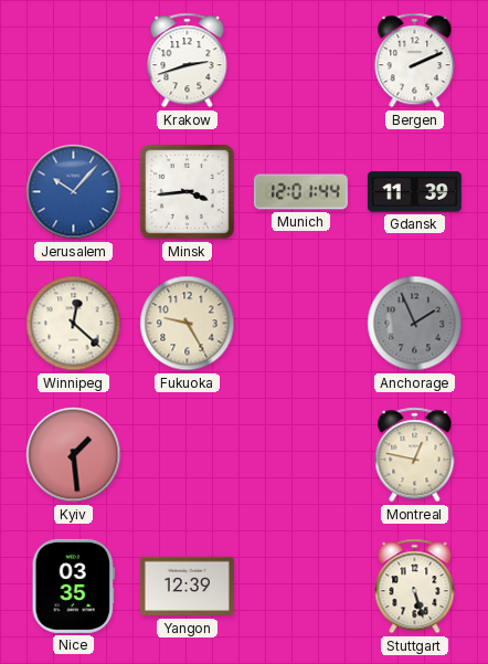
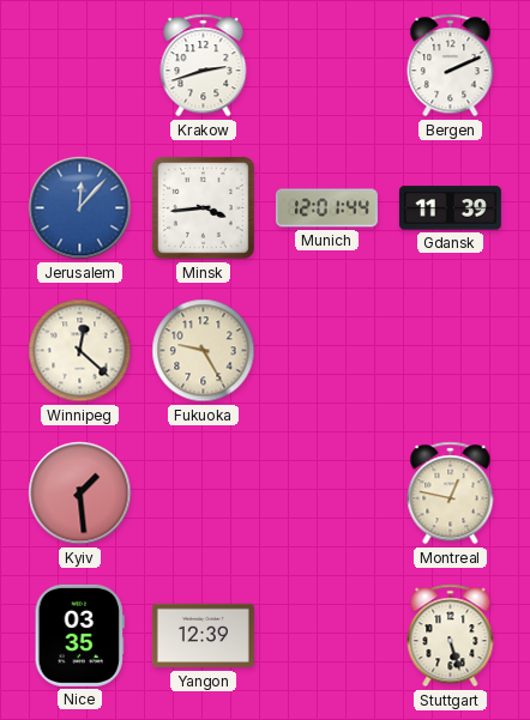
Jerusalem: 10:07 -> 12:07
Anchorage: 1:56 -> none
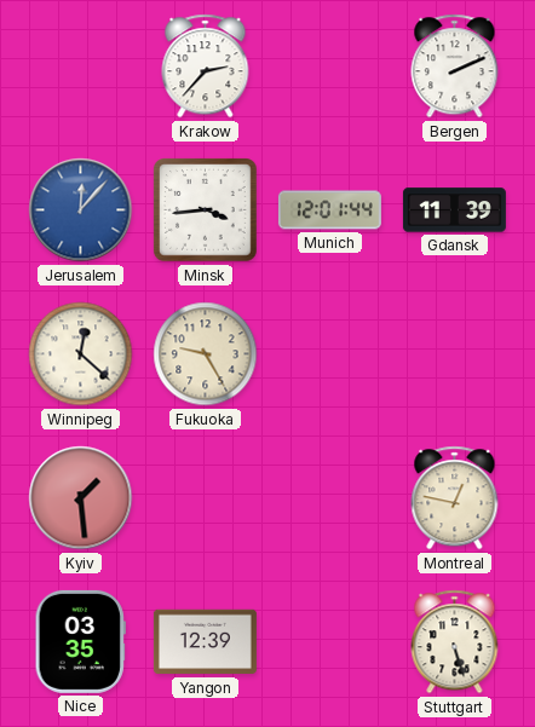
Krakow: 2:42 -> 2:37
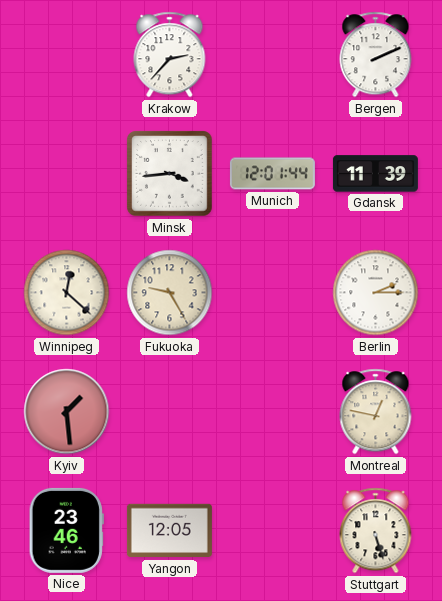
Jerusalem: 12:07 -> none
Berlin: none -> 2:15
Nice: 03:35 -> 23:46
Yangon: 12:39 -> 12:05
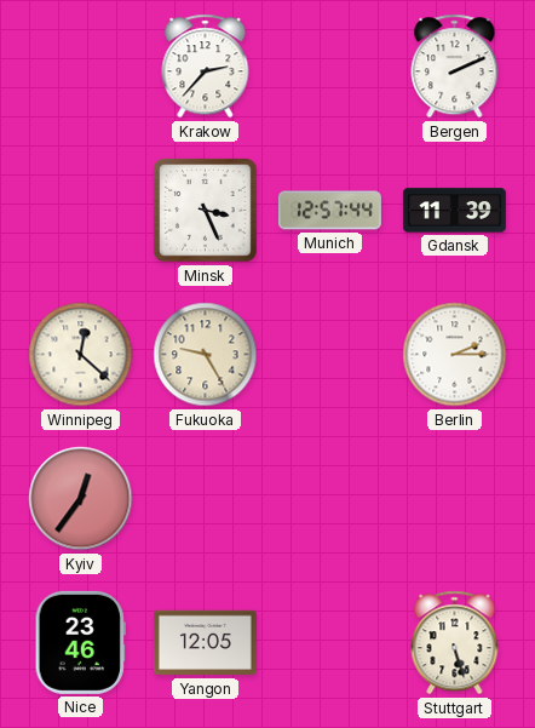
Minsk: 3:44 -> 3:26
Munich: 12:01 -> 12:57
Kyiv: 1:29 -> 12:36
Montreal: 12:47 -> none
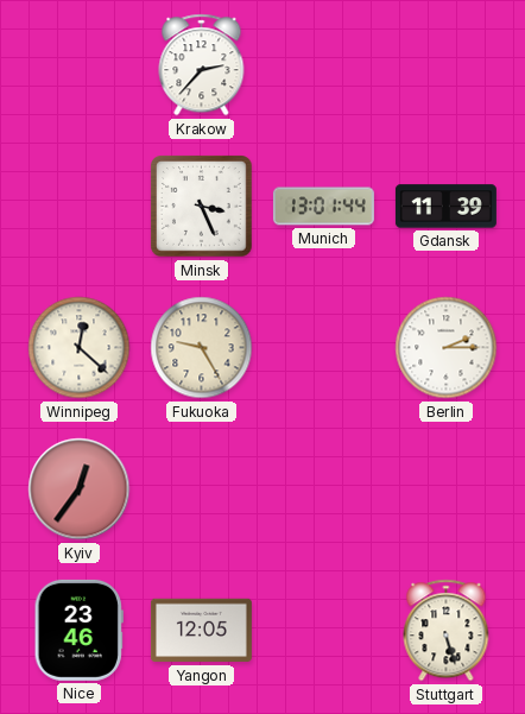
Bergen: 2:11 -> none
Munich: 12:57 -> 13:01
